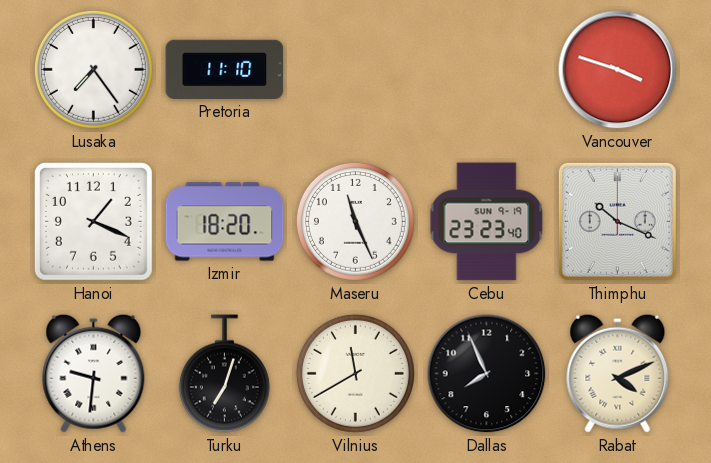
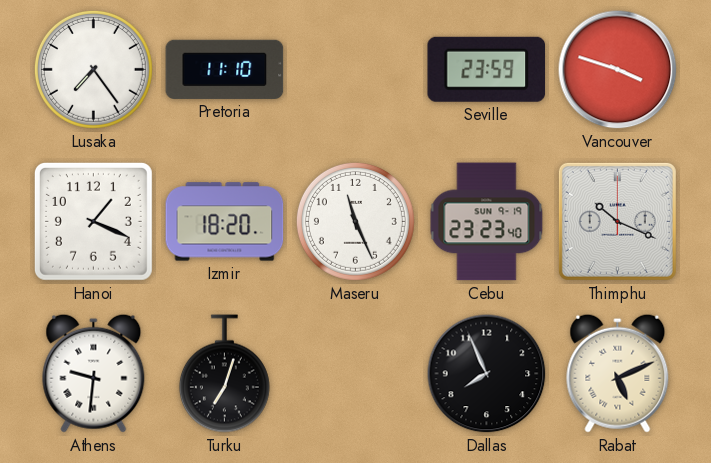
Seville: none -> 23:59
Vilnius: 11:40 -> none
Rabat: 4:11 -> 5:11
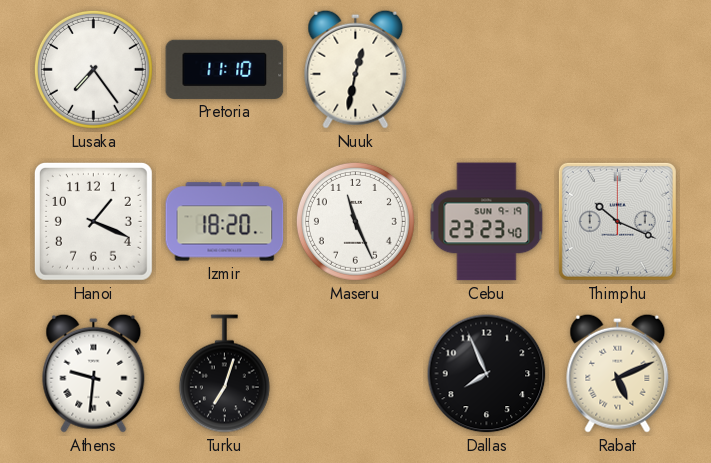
Nuuk: none -> 12:32
Seville: 23:59 -> none
Vancouver: 3:48 -> none
